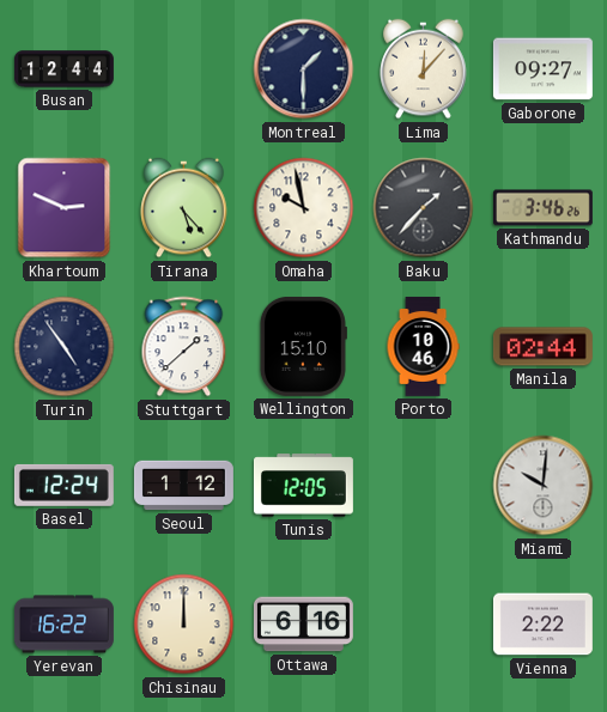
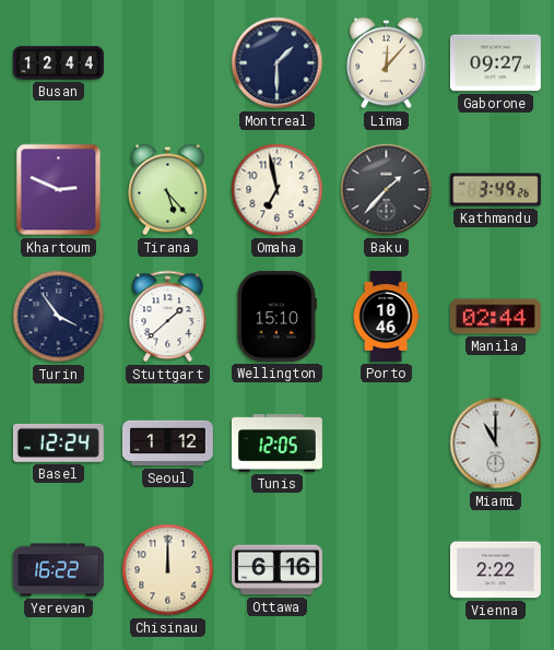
Omaha: 9:58 -> 6:58
Kathmandu: 3:46 -> 3:49
Turin: 4:54 -> 3:54
Miami: 10:01 -> 11:00
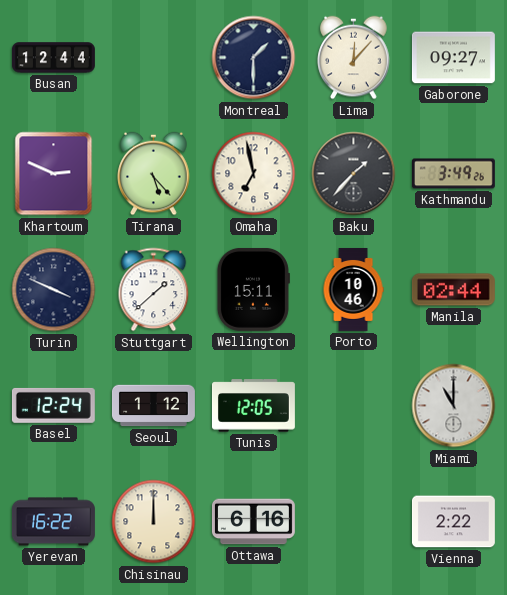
Turin: 3:54 -> 3:49
Wellington: 15:10 -> 15:11
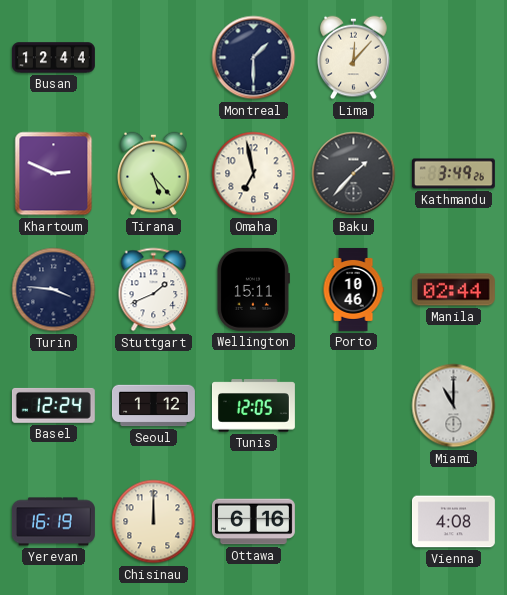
Gaborone: 09:27 -> none
Turin: 3:49 -> 3:46
Stuttgart: 1:38 -> 1:41
Yerevan: 16:22 -> 16:19
Vienna: 2:22 -> 4:08
